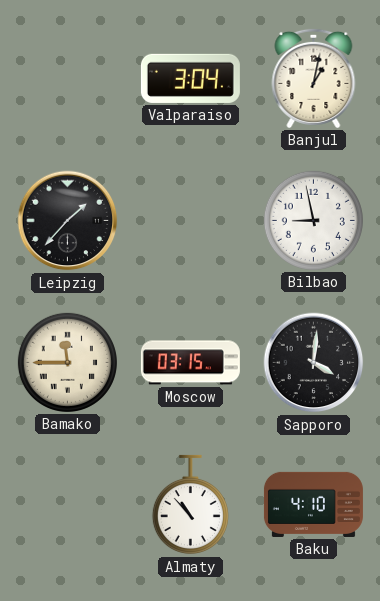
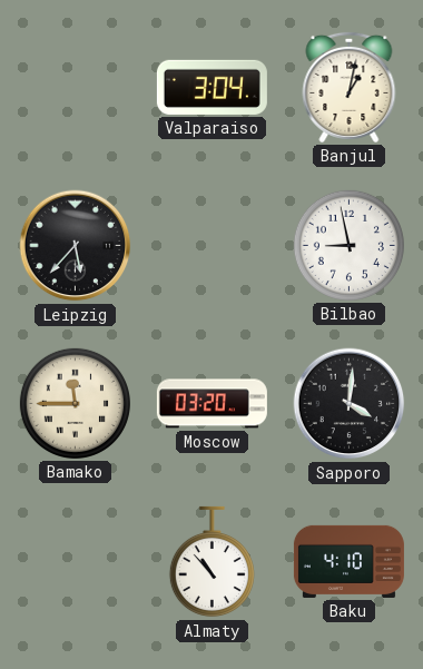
Leipzig: 1:37 -> 5:37
Moscow: 03:15 -> 03:20
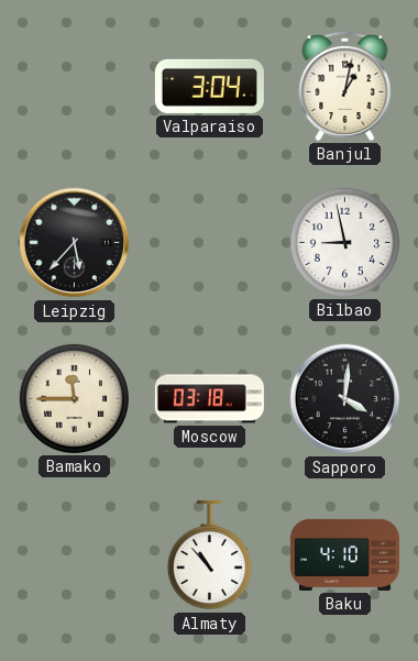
Moscow: 03:20 -> 03:18
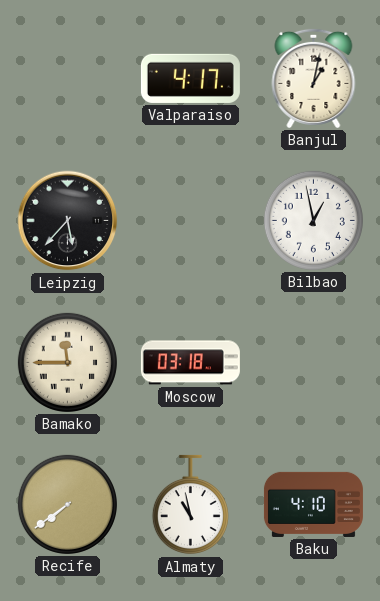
Valparaiso: 3:04 -> 4:17
Bilbao: 8:58 -> 12:58
Sapporo: 4:01 -> none
Recife: none -> 7:39
Almaty: 10:53 -> 10:58
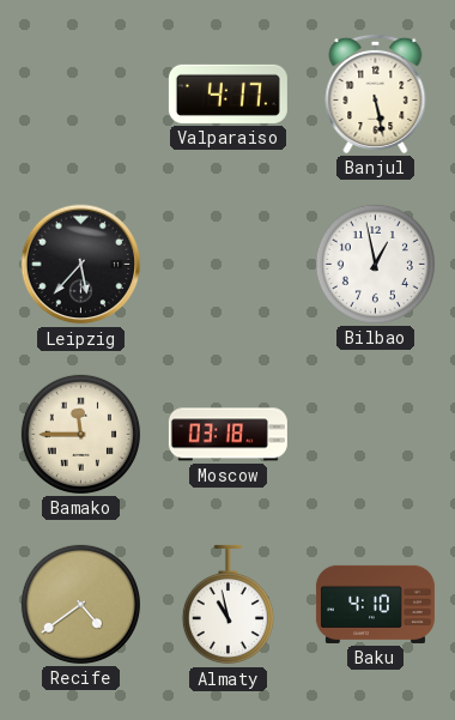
Banjul: 1:02 -> 5:28
Recife: 7:39 -> 4:39
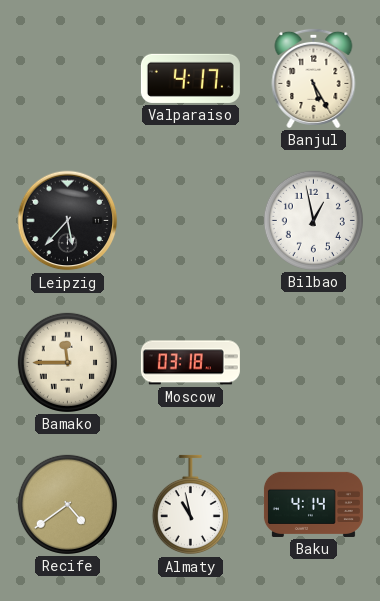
Banjul: 5:28 -> 5:25
Baku: 4:10 -> 4:14
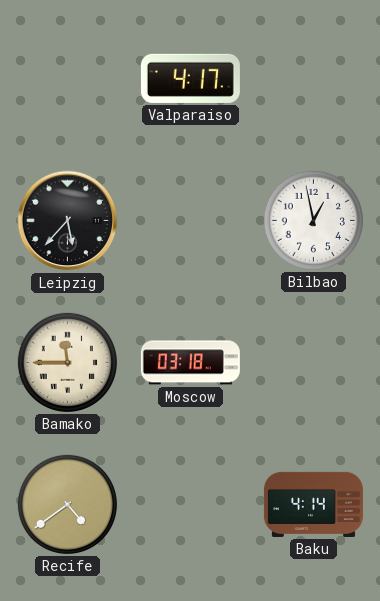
Banjul: 5:25 -> none
Almaty: 10:58 -> none
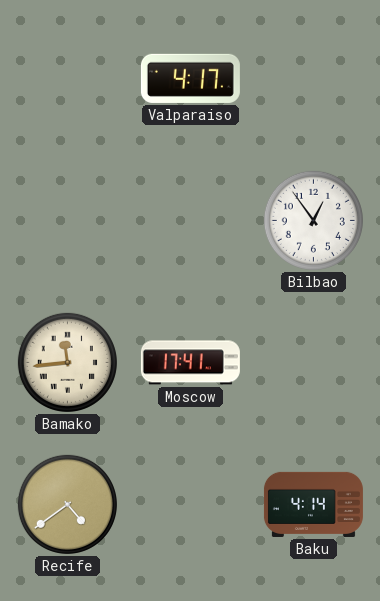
Leipzig: 5:37 -> none
Bilbao: 12:58 -> 12:54
Bamako: 11:45 -> 11:44
Moscow: 03:18 -> 17:41
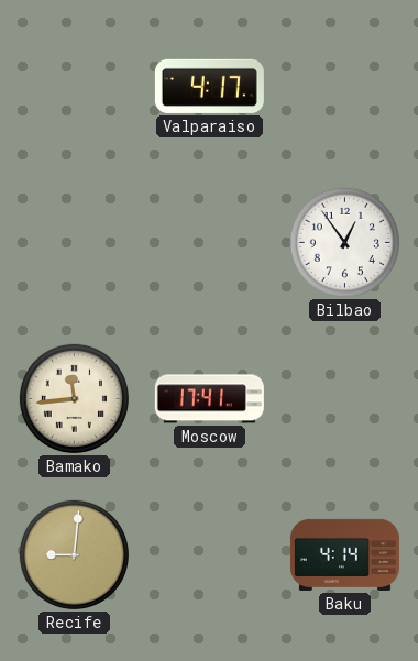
Recife: 4:39 -> 9:01
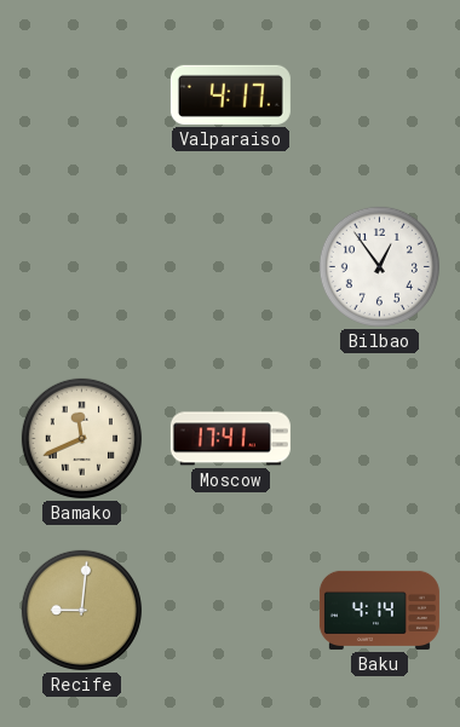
Bamako: 11:44 -> 11:41
